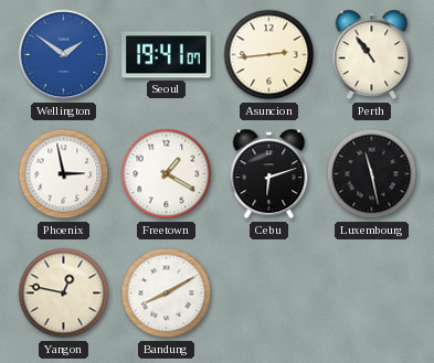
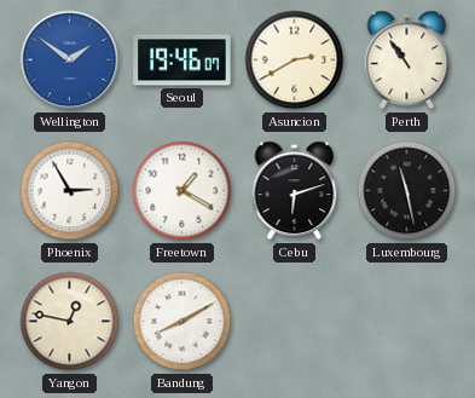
Seoul: 19:41 -> 19:46
Asuncion: 2:44 -> 2:40
Phoenix: 2:58 -> 2:55
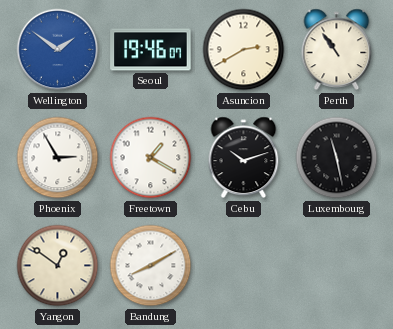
Cebu: 6:12 -> 10:12
Yangon: 12:47 -> 12:51
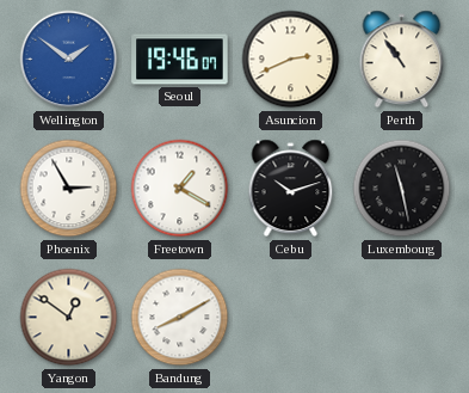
Asuncion: 2:40 -> 2:41
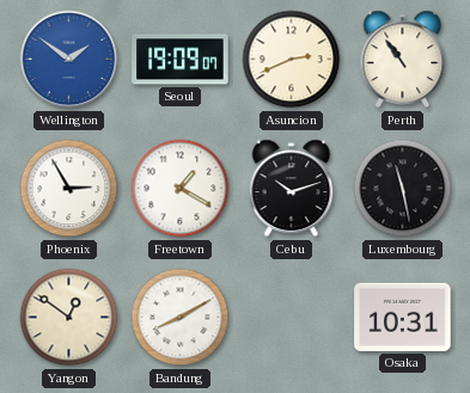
Seoul: 19:46 -> 19:09
Osaka: none -> 10:31
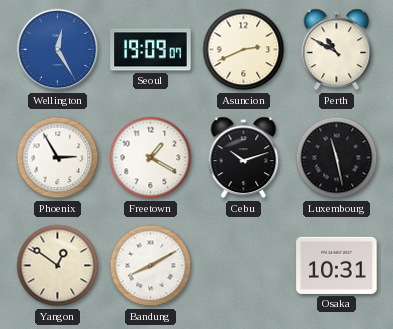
Wellington: 1:51 -> 12:25
Perth: 10:54 -> 10:50
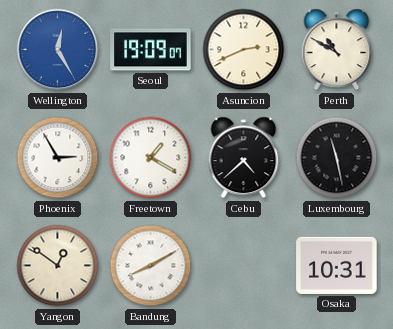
Cebu: 10:12 -> 4:38
